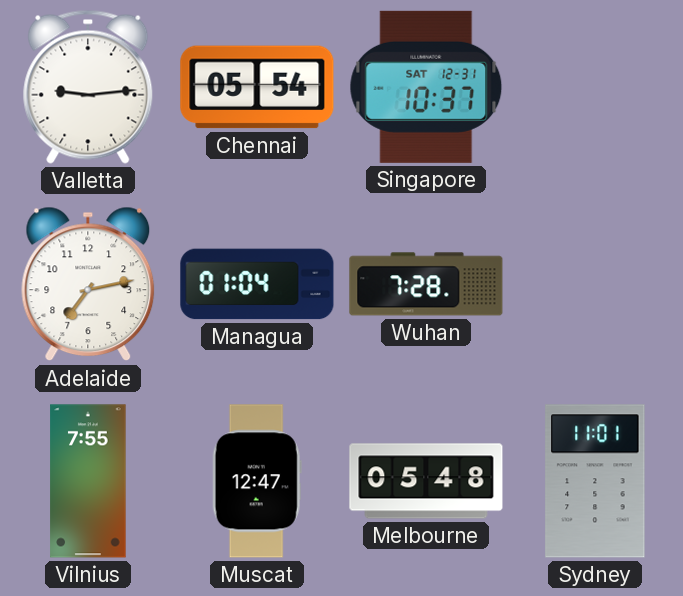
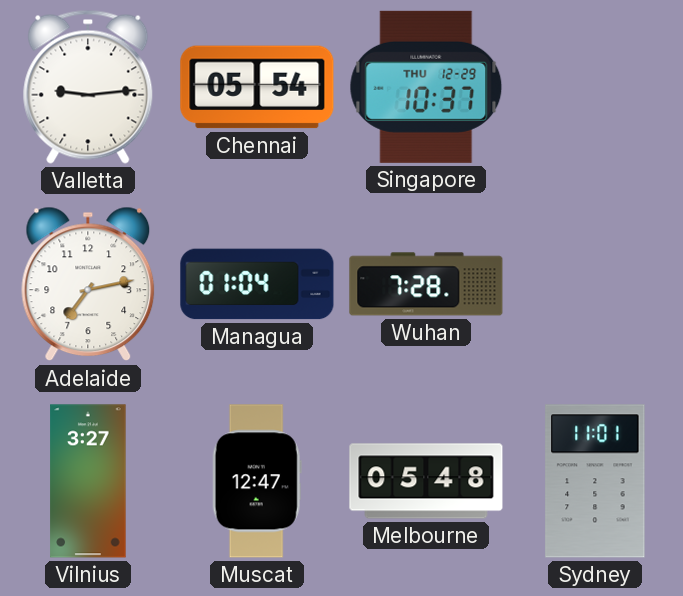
Singapore date: SAT 12-31 -> THU 12-29
Vilnius: 7:55 -> 3:27
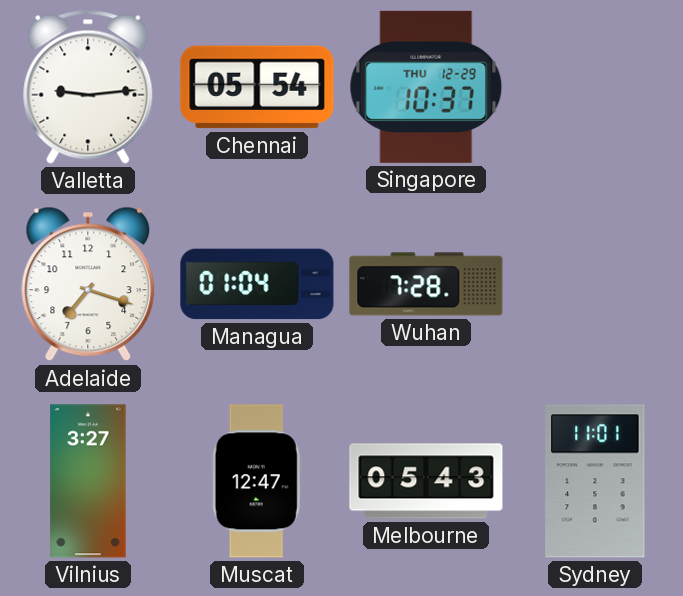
Adelaide: 7:13 -> 7:18
Melbourne: 05:48 -> 05:43
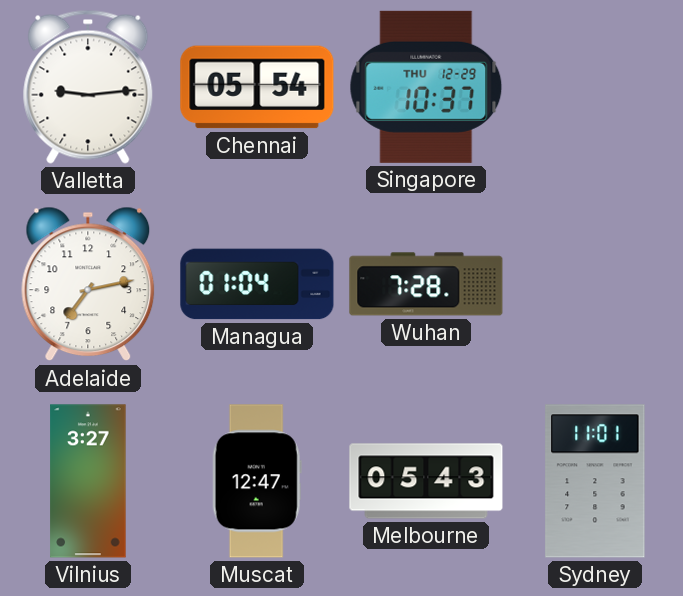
Adelaide: 7:18 -> 7:13
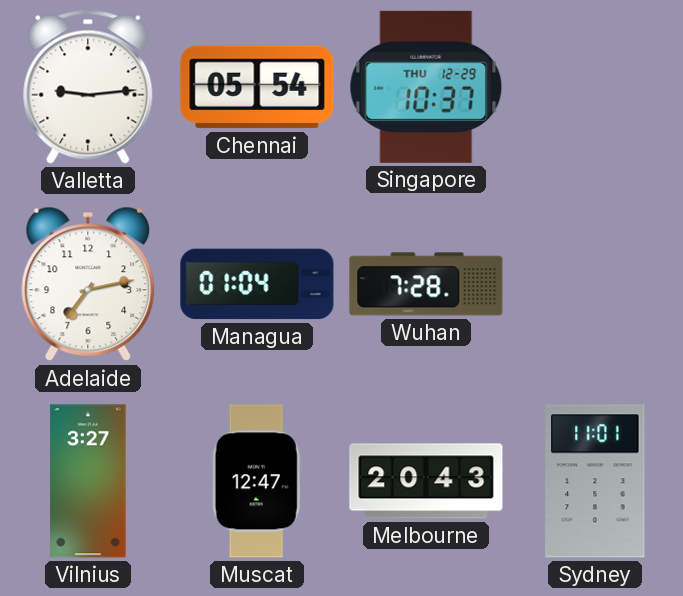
Melbourne: 05:43 -> 20:43
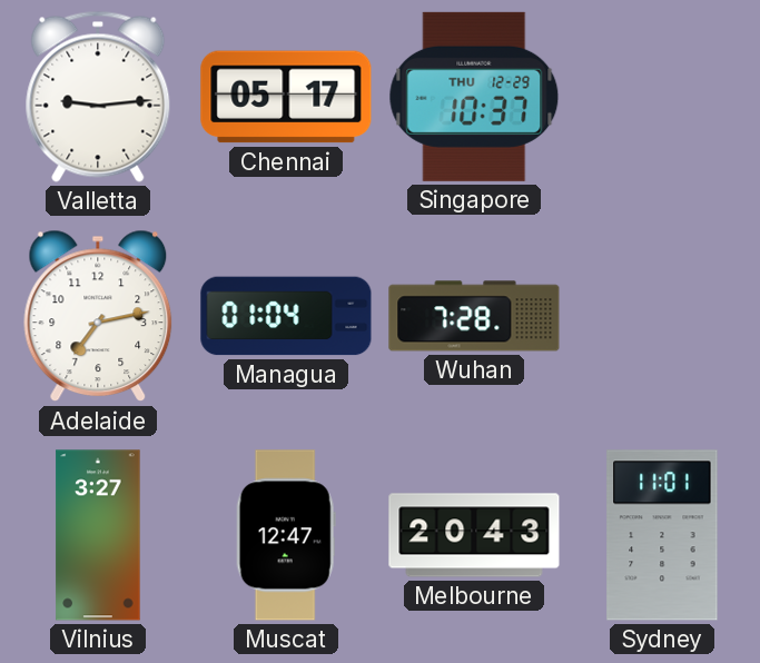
Chennai: 05:54 -> 05:17
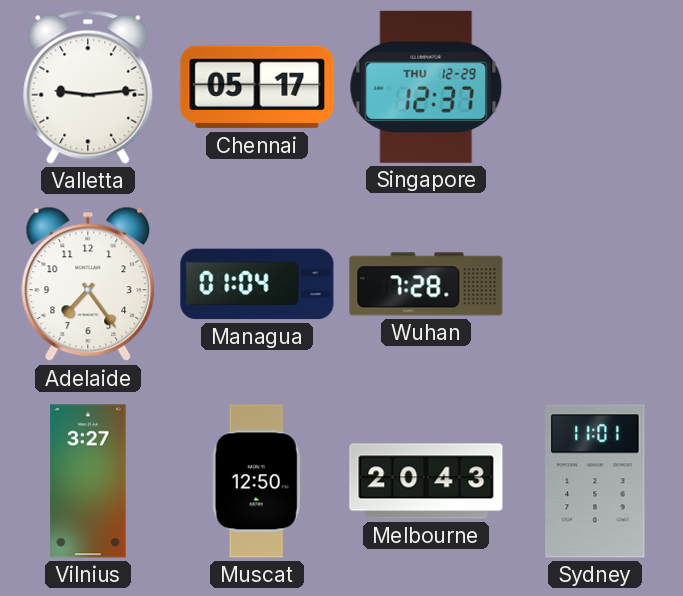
Singapore: 10:37 -> 12:37
Adelaide: 7:13 -> 7:24
Muscat: 12:47 -> 12:50
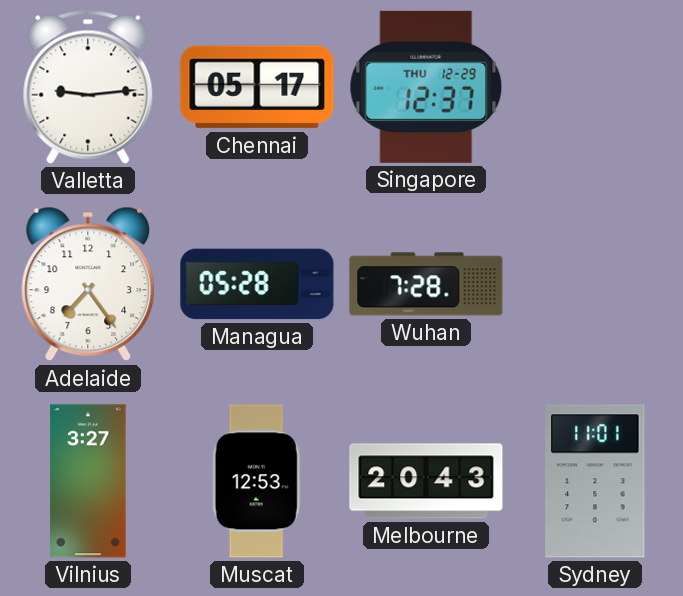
Managua: 01:04 -> 05:28
Muscat: 12:50 -> 12:53
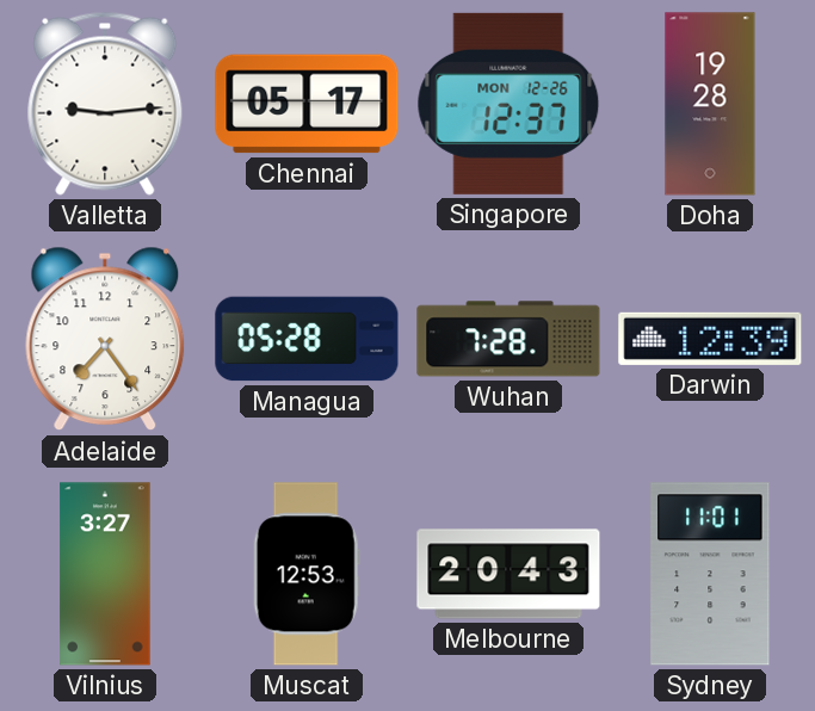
Singapore date: THU 12-29 -> MON 12-26
Doha: none -> 19:28
Darwin: none -> 12:39
